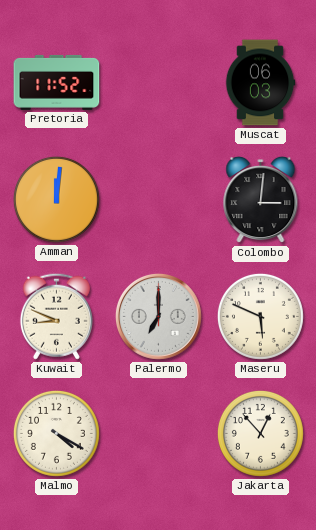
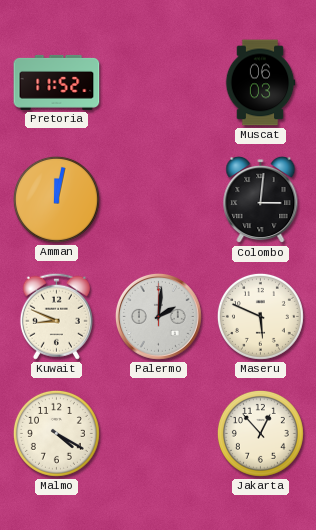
Amman: 12:01 -> 12:02
Palermo: 7:00 -> 2:01
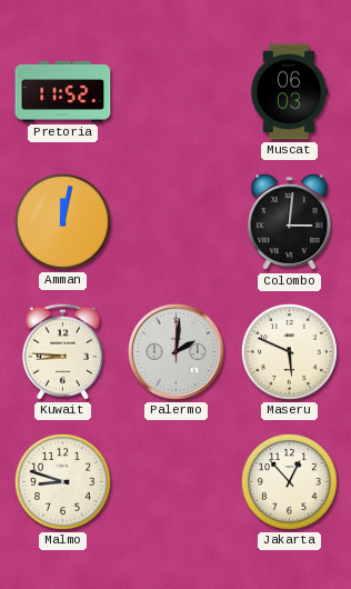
Kuwait: 8:49 -> 8:46
Malmo: 4:20 -> 8:48
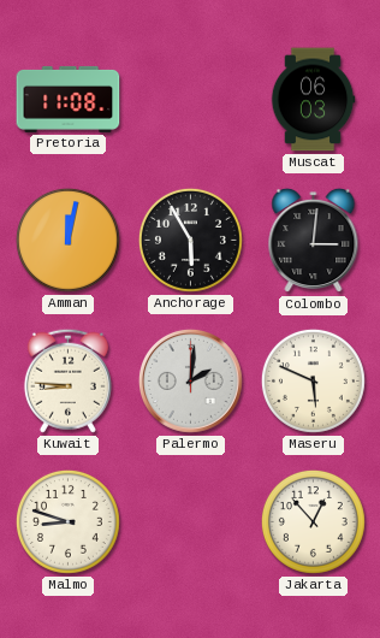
Pretoria: 11:52 -> 11:08
Anchorage: none -> 5:55
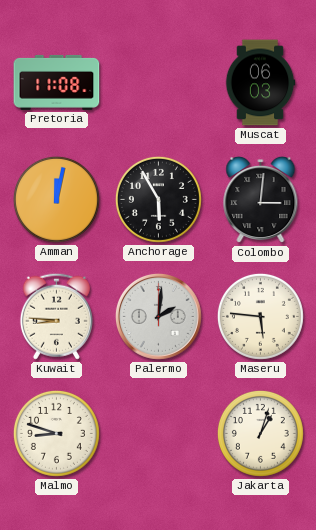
Maseru: 5:49 -> 5:46
Jakarta: 12:53 -> 1:03
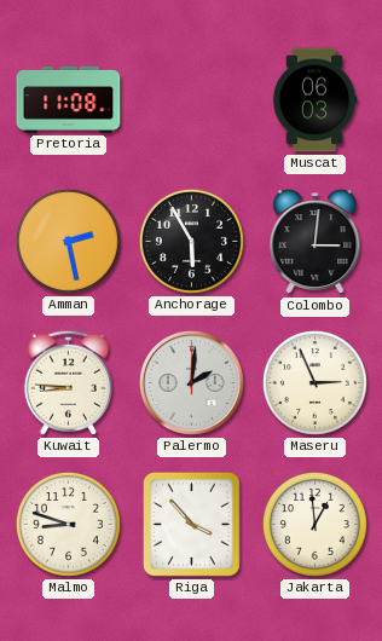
Amman: 12:02 -> 2:28
Maseru: 5:46 -> 2:56
Riga: none -> 3:53
Jakarta: 1:03 -> 12:59
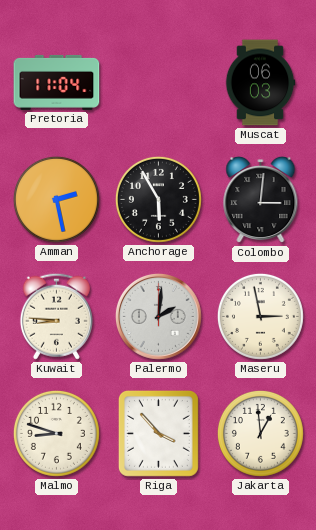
Pretoria: 11:08 -> 11:04
Maseru: 2:56 -> 2:58
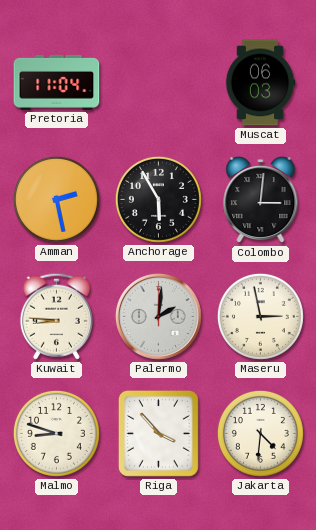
Jakarta: 12:59 -> 4:31
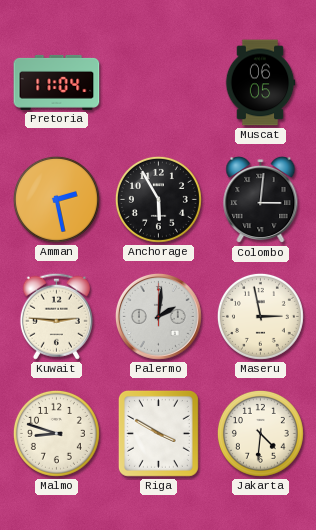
Muscat: 06:03 -> 06:05
Kuwait: 8:46 -> 2:46
Riga: 3:53 -> 3:50
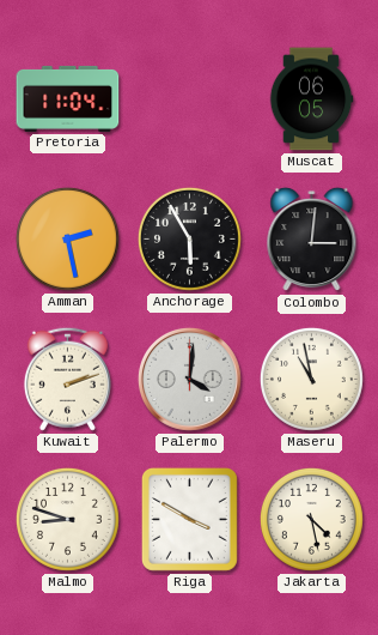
Kuwait: 2:46 -> 2:12
Palermo: 2:01 -> 4:01
Maseru: 2:58 -> 10:58
Jakarta: 4:31 -> 4:28
